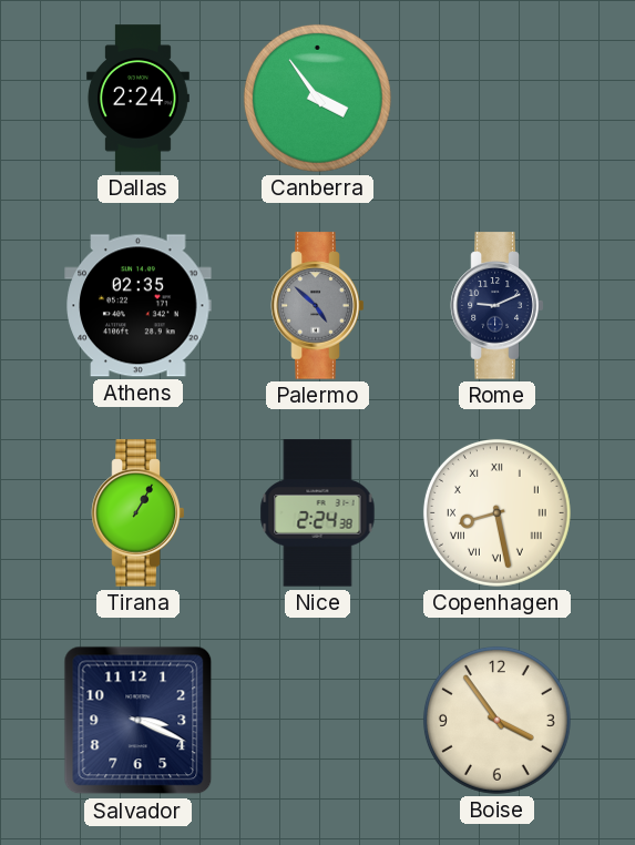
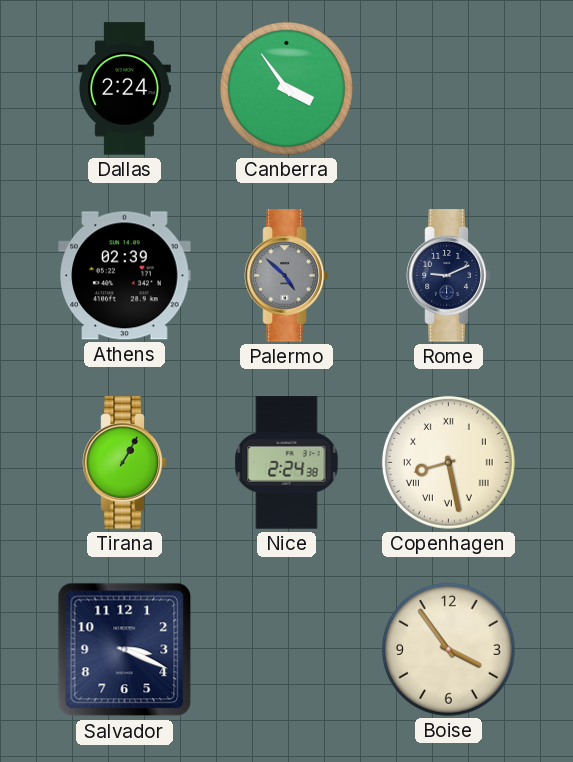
Athens: 02:35 -> 02:39
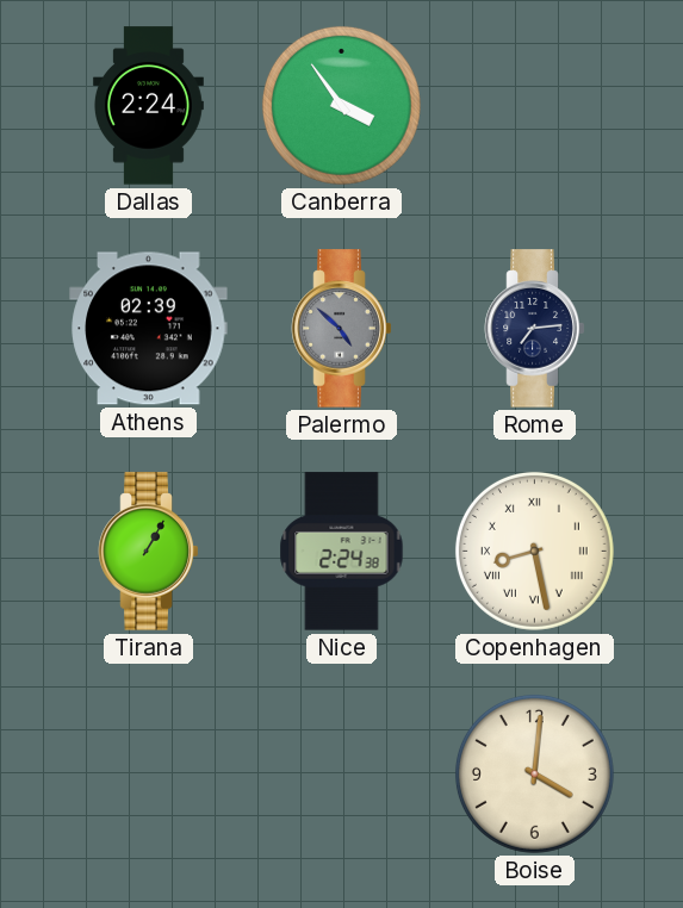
Rome: 9:11 -> 7:14
Salvador: 3:19 -> none
Boise: 3:54 -> 4:01
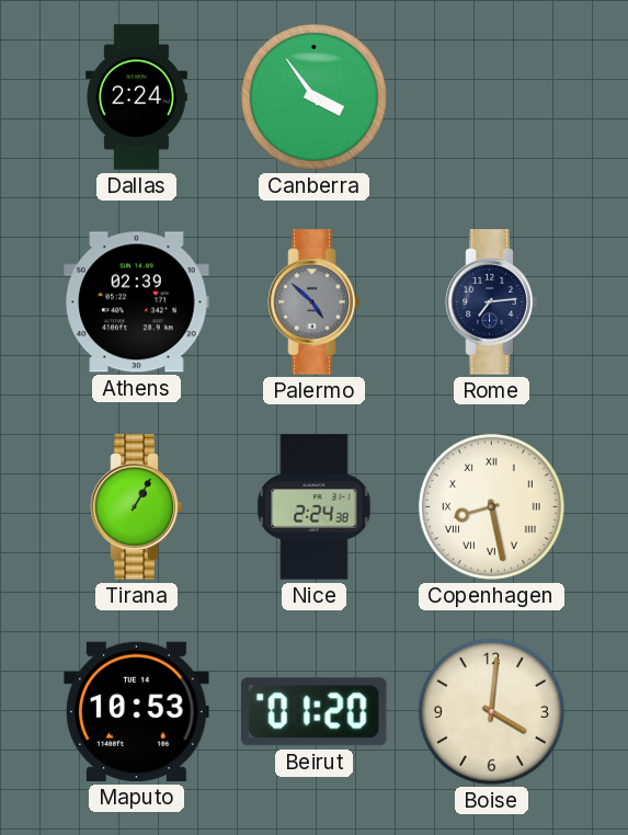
Maputo: none -> 10:53
Beirut: none -> 01:20
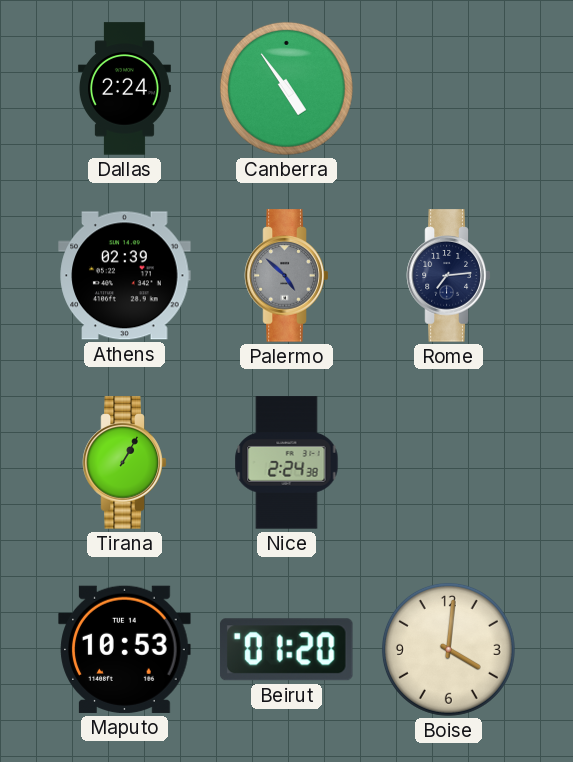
Canberra: 3:54 -> 4:54
Copenhagen: 8:28 -> none
